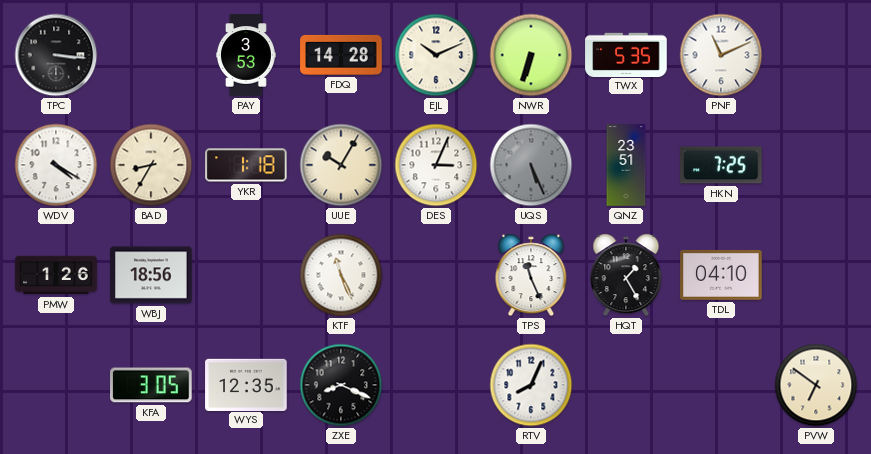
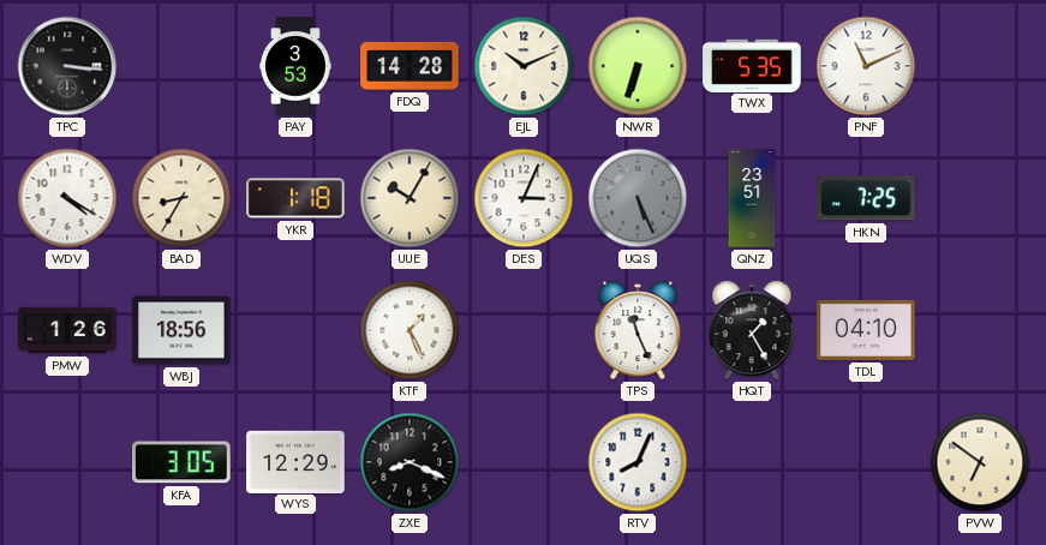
KTF: 11:26 -> 1:26
WYS: 12:35 -> 12:29
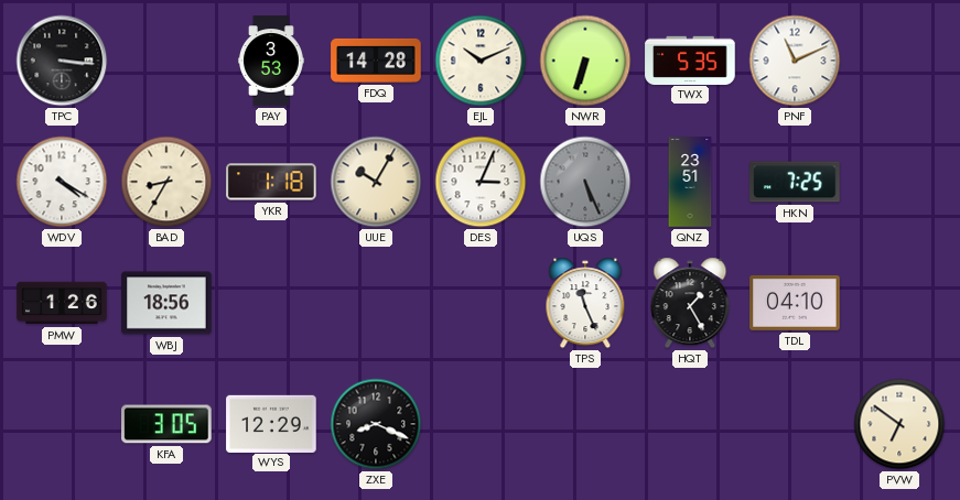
KTF: 1:26 -> none
RTV: 8:04 -> none
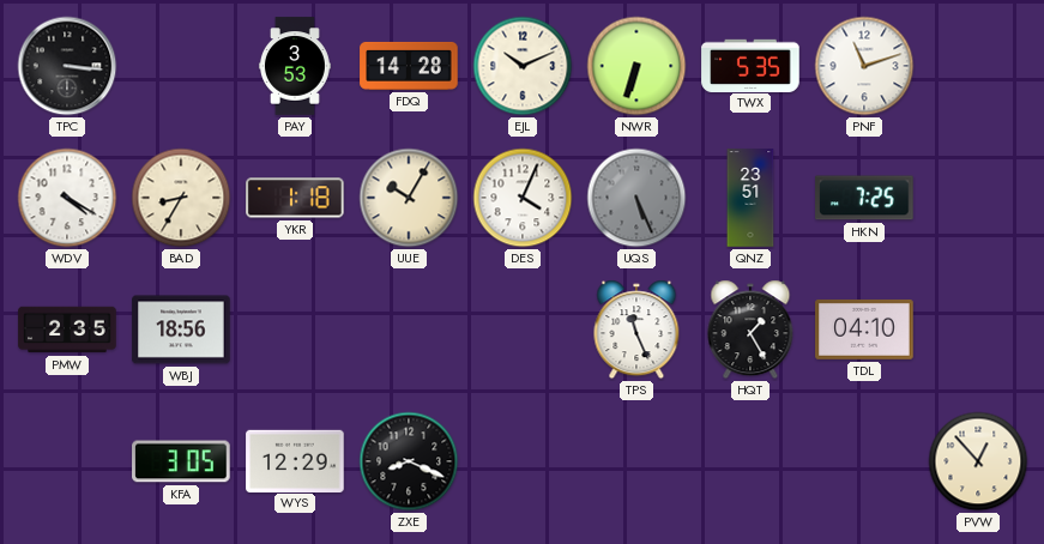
PNF: 11:11 -> 11:12
DES: 3:04 -> 4:04
PMW: 1:26 -> 2:35
PVW: 6:51 -> 12:53
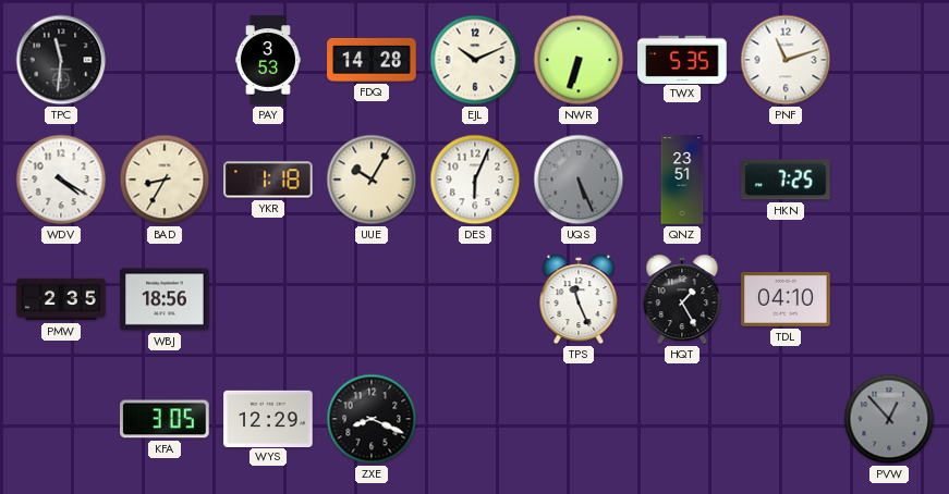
TPC: 3:16 -> 11:31
DES: 4:04 -> 6:04
PVW dial: cream -> grey
